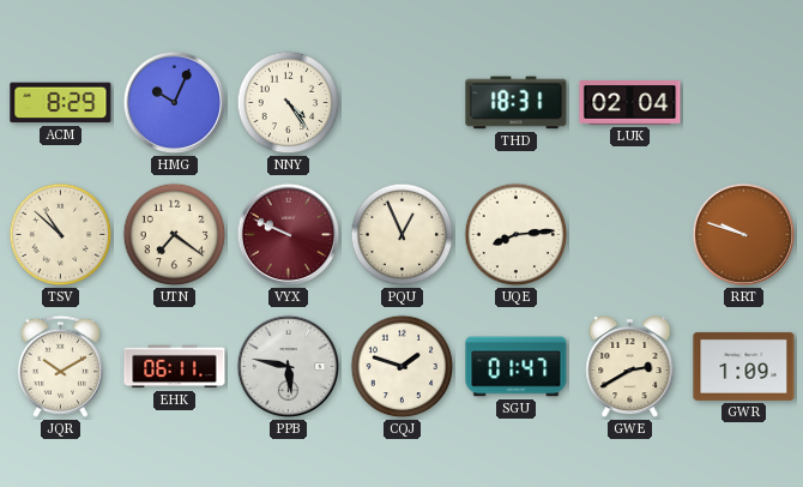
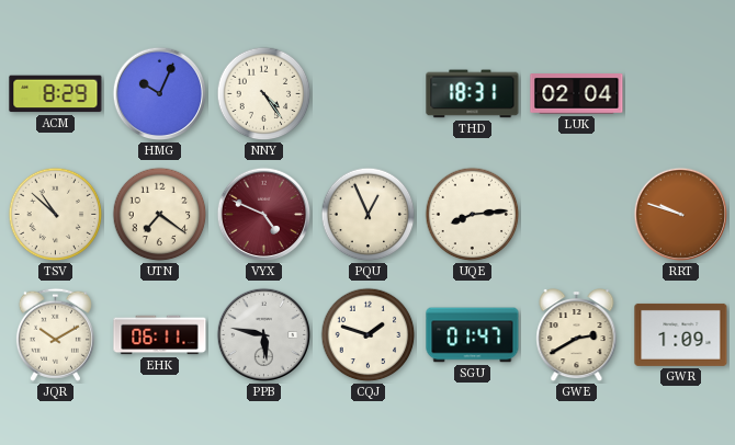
VYX: 9:49 -> 4:49
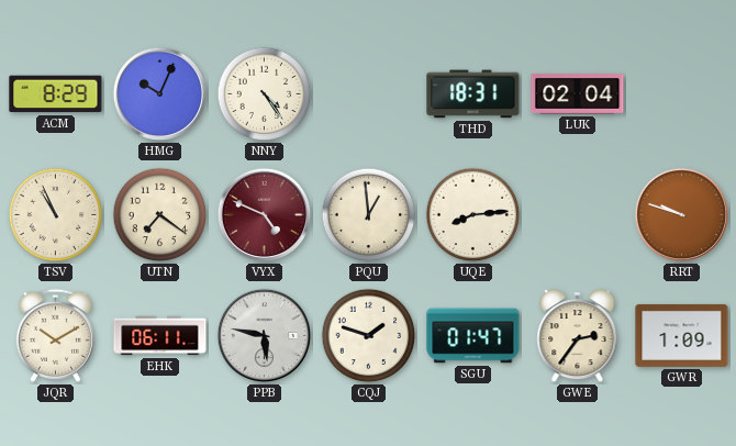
TSV: 10:52 -> 10:56
PQU: 12:56 -> 12:59
GWE: 2:40 -> 2:36
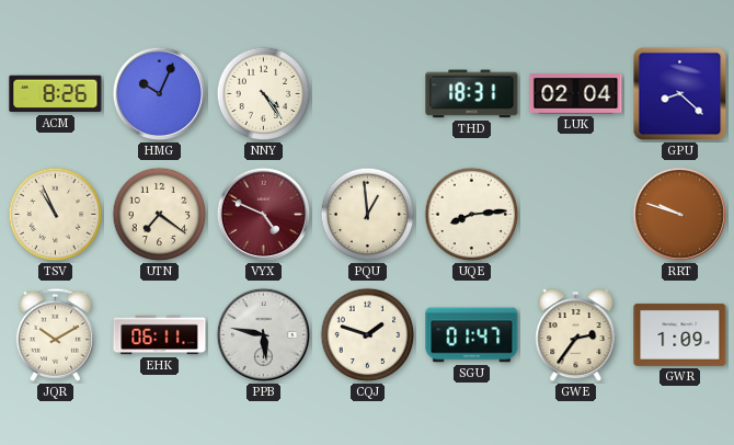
ACM: 8:29 -> 8:26
GPU: none -> 8:22
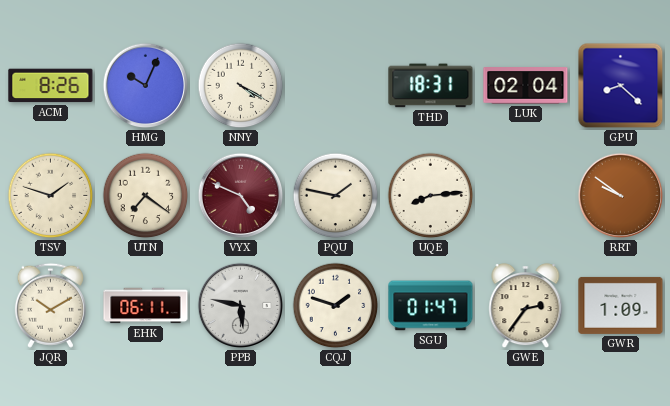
NNY: 4:24 -> 4:20
TSV: 10:56 -> 1:48
PQU: 12:59 -> 1:47
RRT: 9:48 -> 9:51
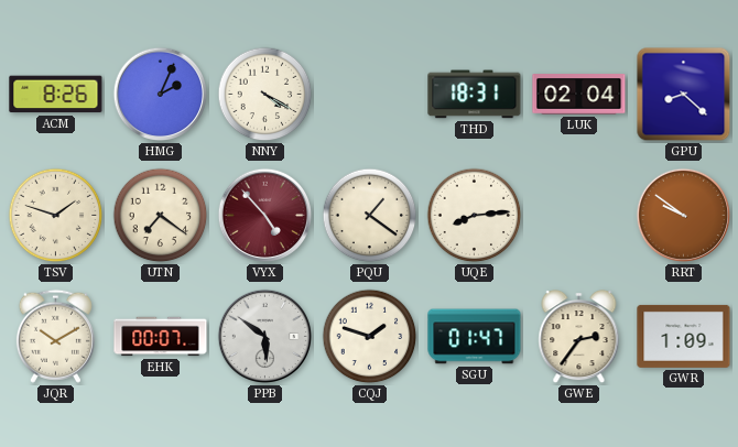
HMG: 10:04 -> 2:04
VYX: 4:49 -> 4:53
PQU: 1:47 -> 1:21
EHK: 06:11 -> 00:07
PPB: 5:47 -> 5:51
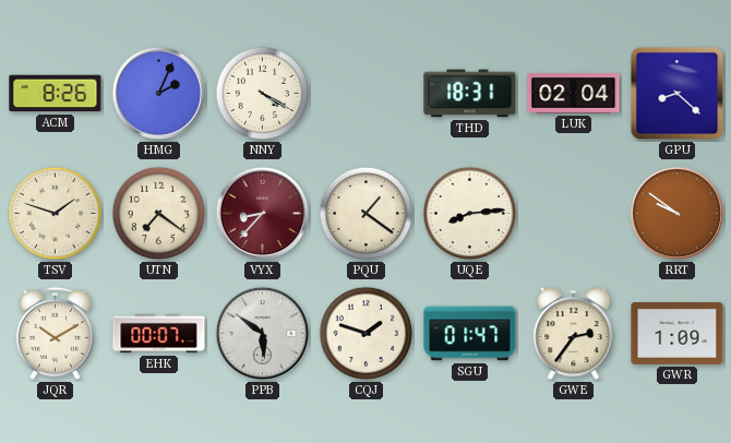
VYX: 4:53 -> 8:37
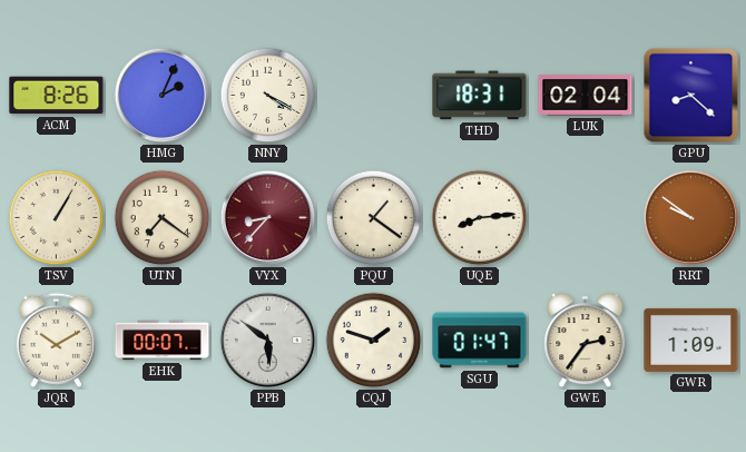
TSV: 1:48 -> 1:05
